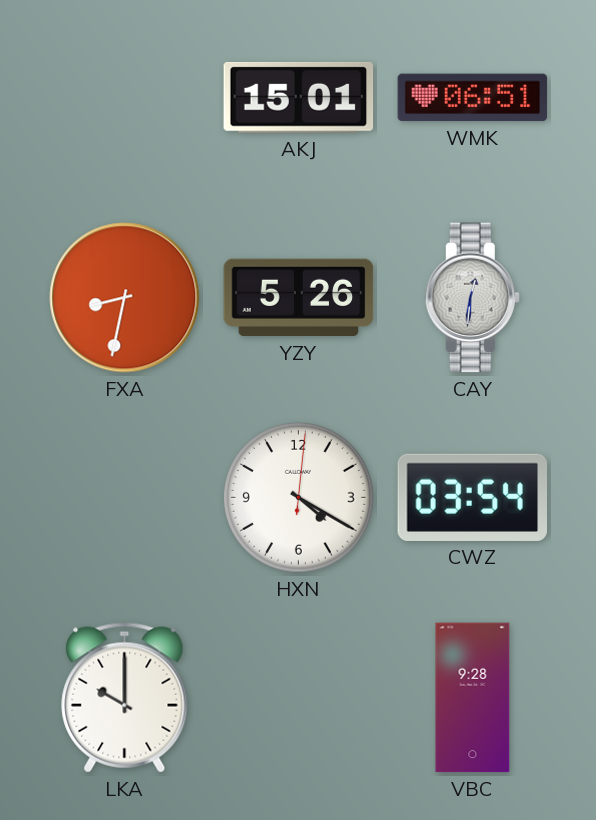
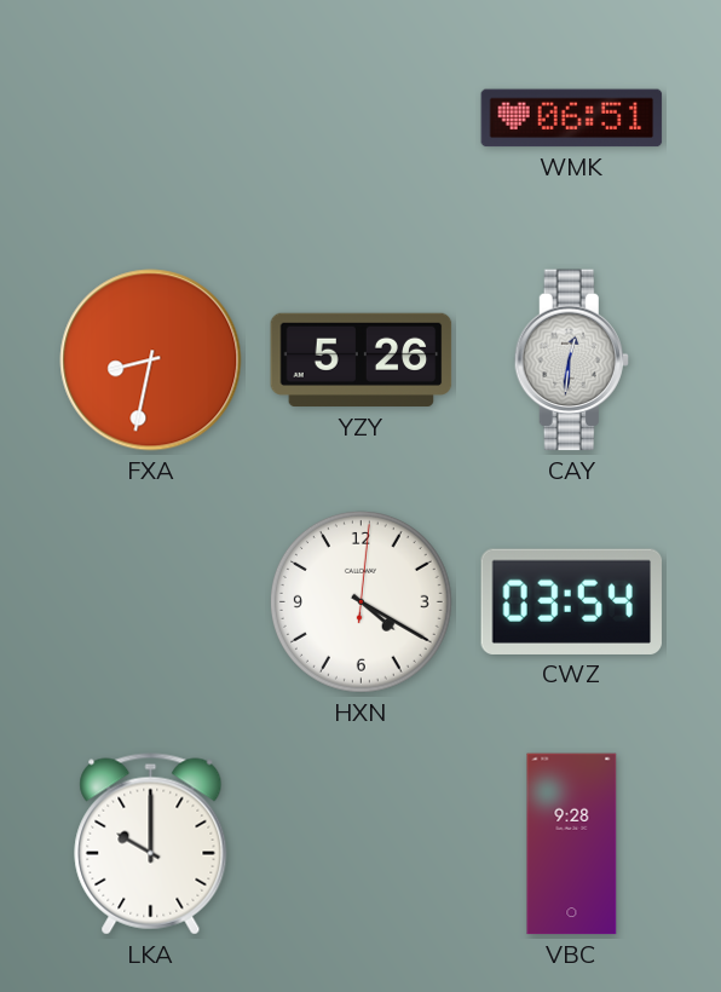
AKJ: 15:01 -> none
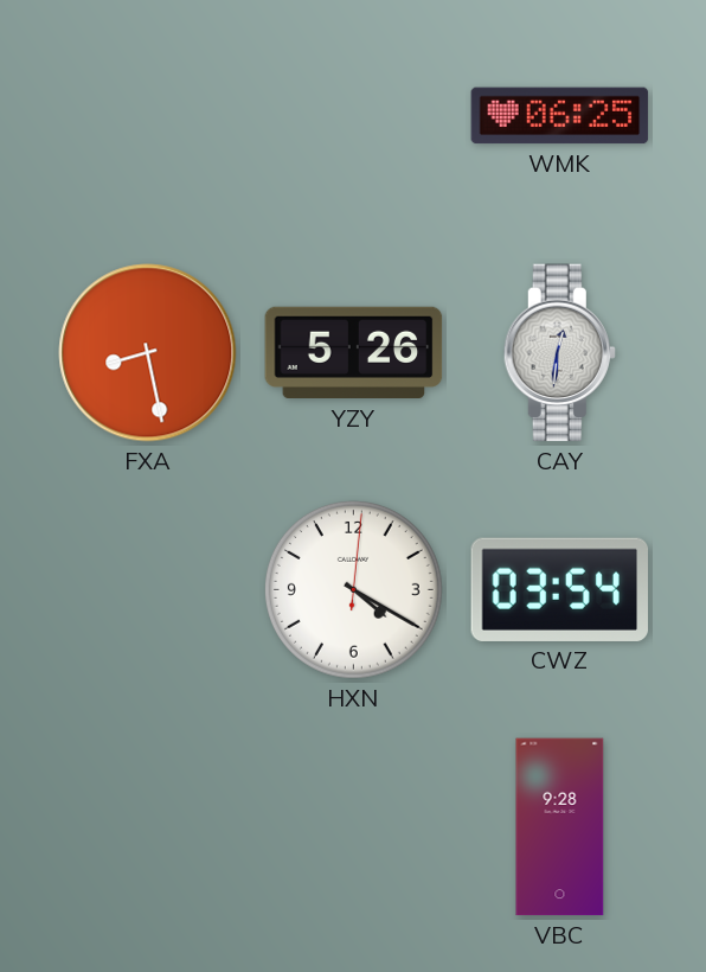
WMK: 06:51 -> 06:25
FXA: 8:32 -> 8:28
LKA: 10:00 -> none
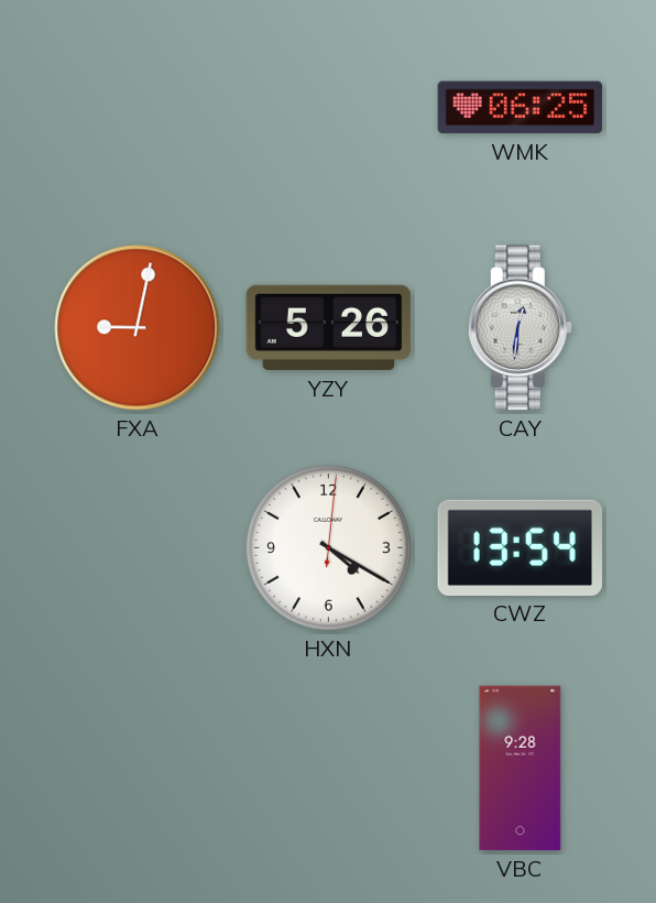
FXA: 8:28 -> 9:02
CWZ: 03:54 -> 13:54
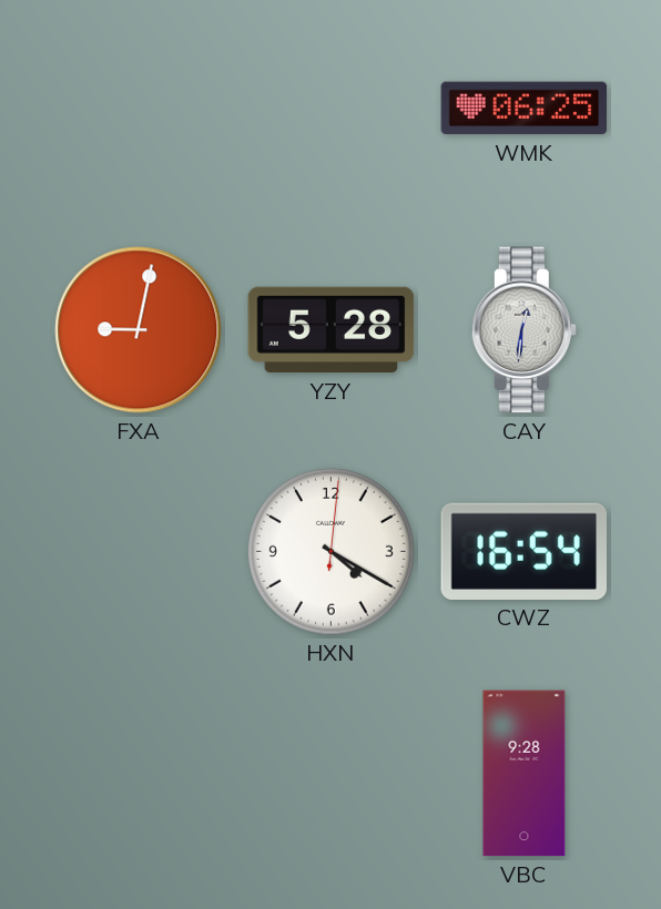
YZY: 5:26 -> 5:28
CWZ: 13:54 -> 16:54
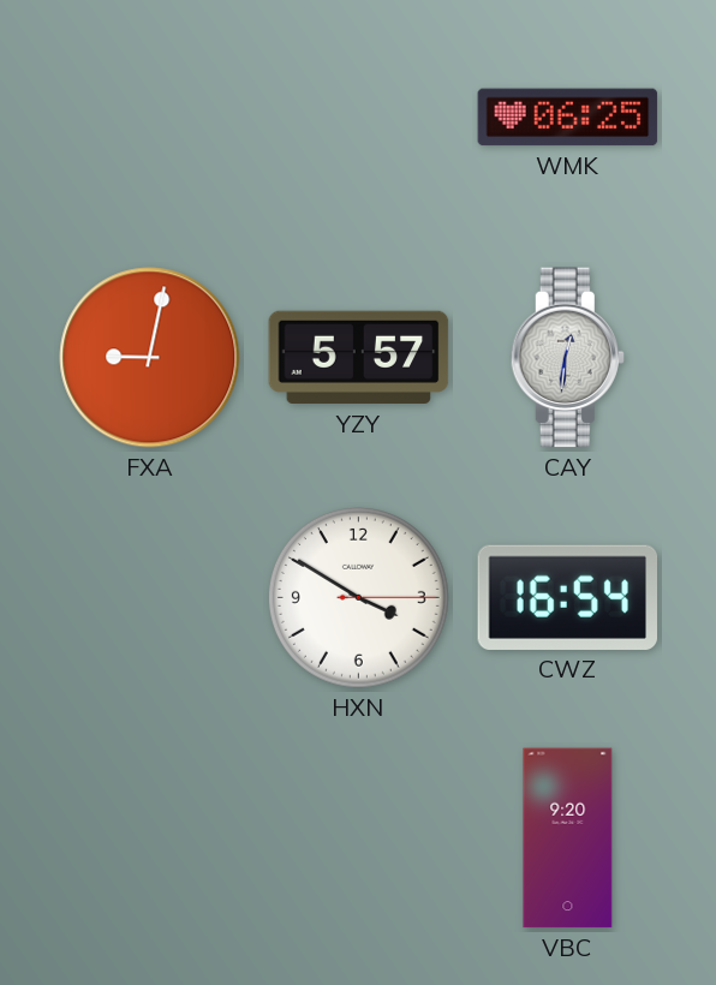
YZY: 5:28 -> 5:57
HXN: 4:20 -> 3:50
VBC: 9:28 -> 9:20
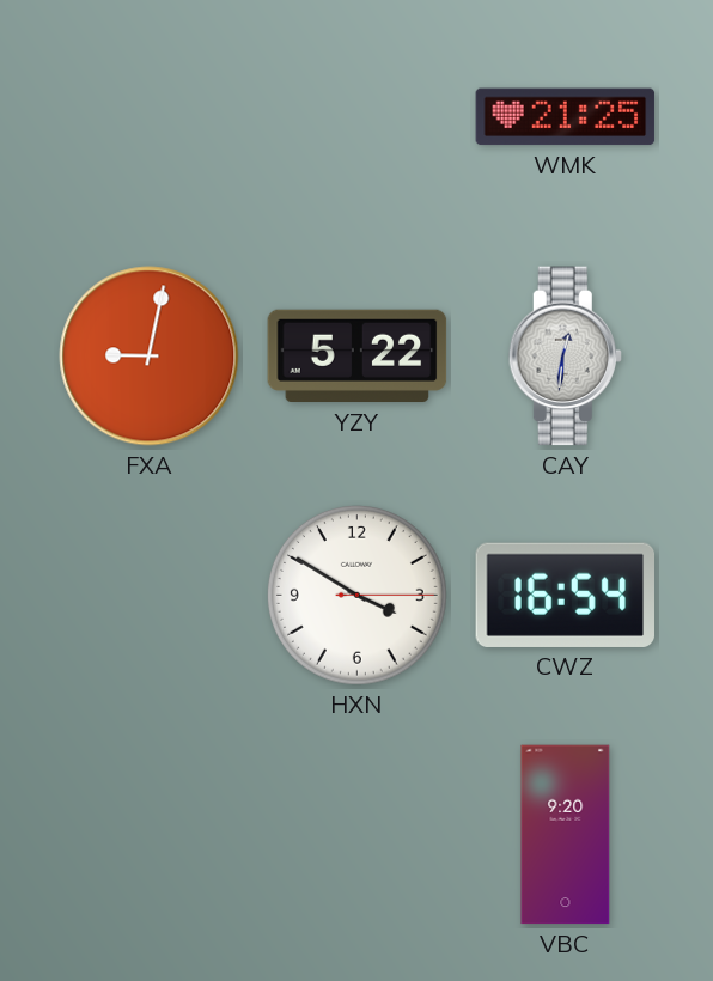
WMK: 06:25 -> 21:25
YZY: 5:57 -> 5:22
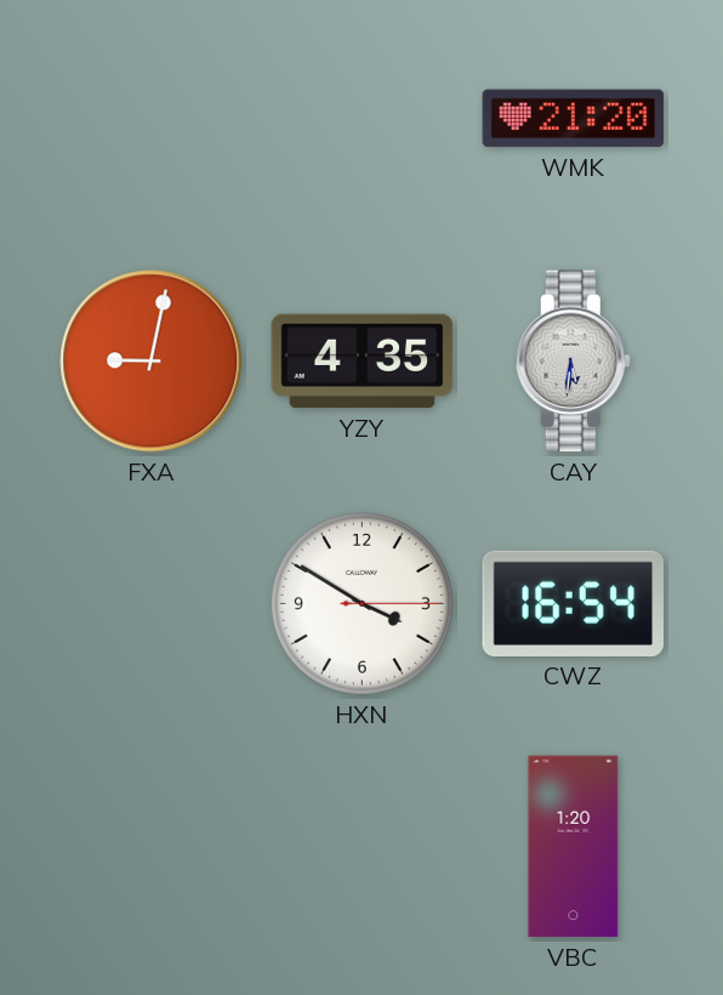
WMK: 21:25 -> 21:20
YZY: 5:22 -> 4:35
CAY: 12:31 -> 5:31
VBC: 9:20 -> 1:20
